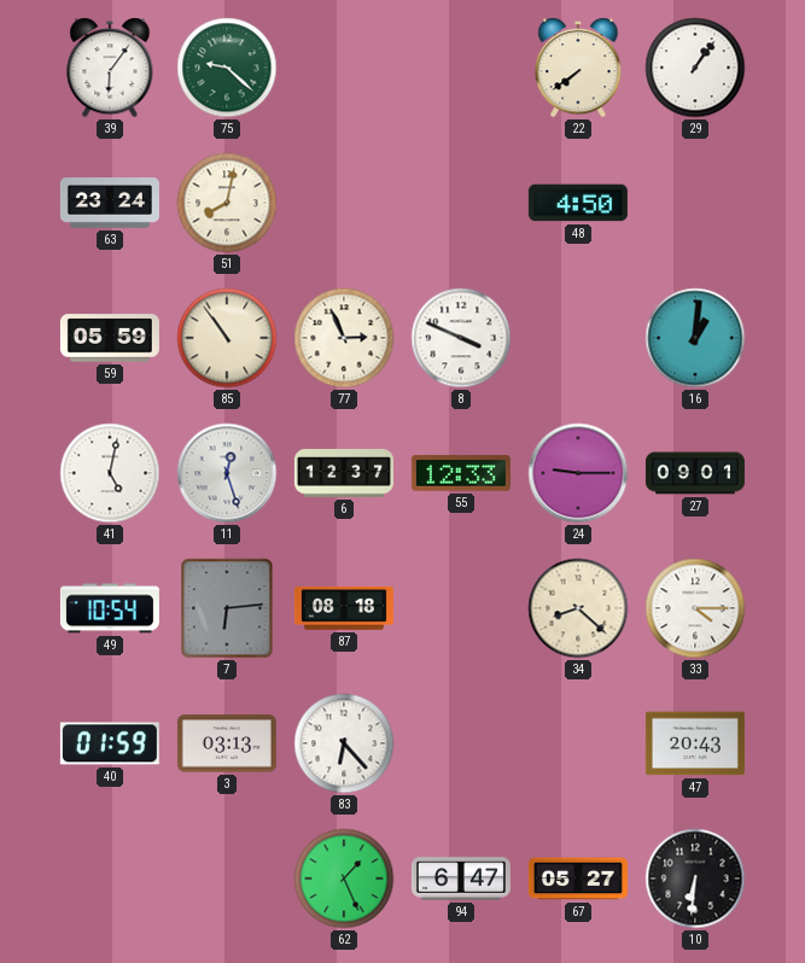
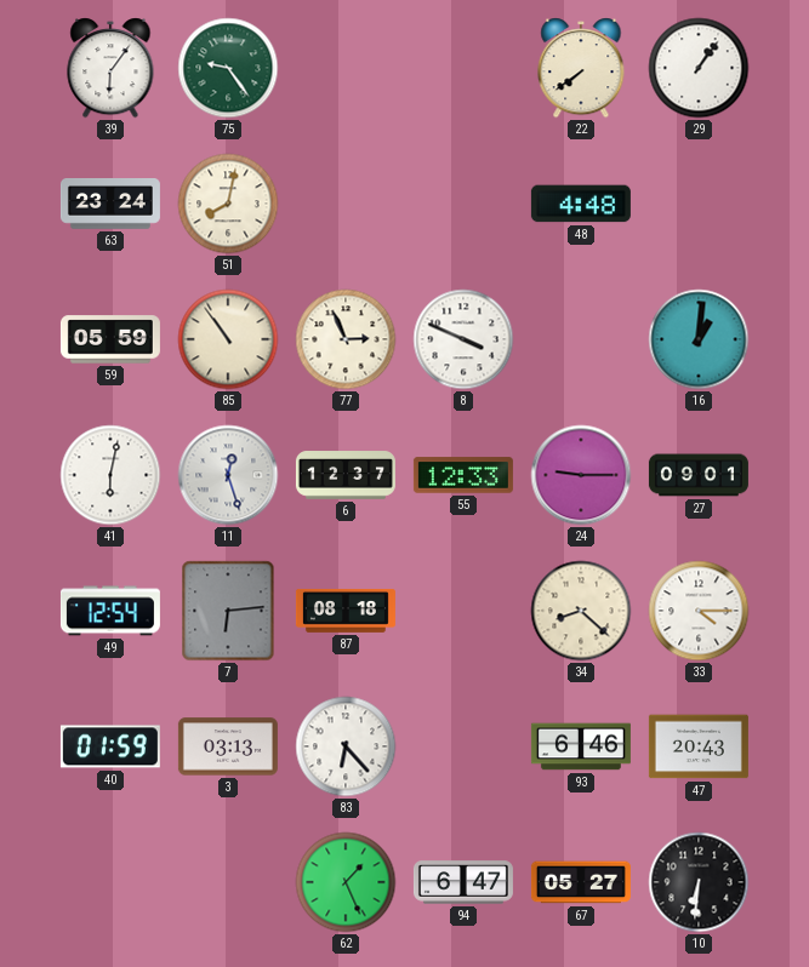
75: 9:22 -> 9:24
48: 4:50 -> 4:48
41: 5:02 -> 6:02
49: 10:54 -> 12:54
93: none -> 6:46
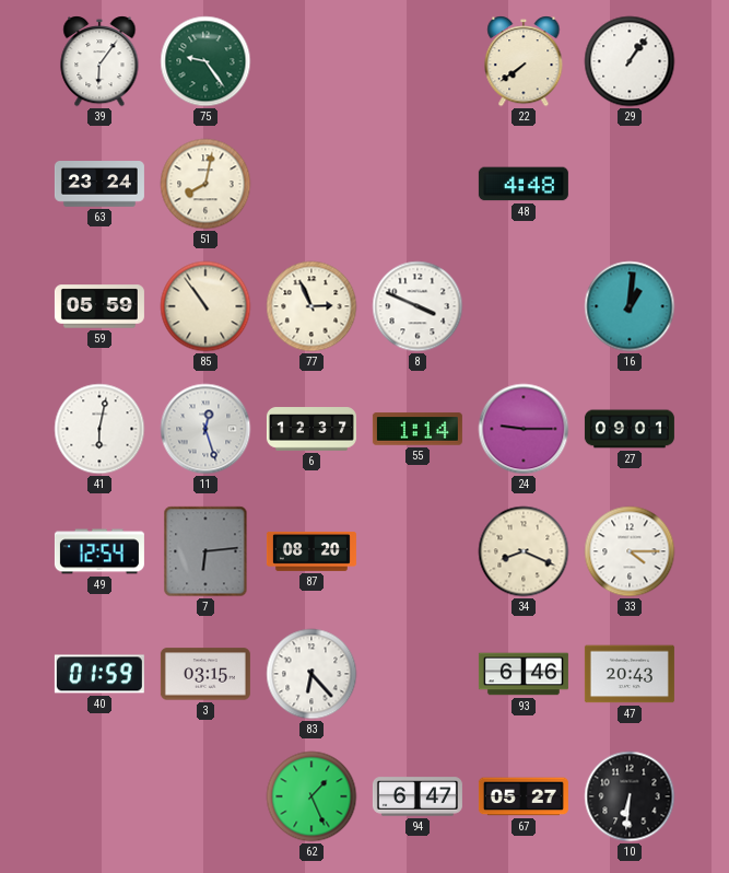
55: 12:33 -> 1:14
87: 08:18 -> 08:20
34: 8:22 -> 8:19
3: 03:13 -> 03:15
